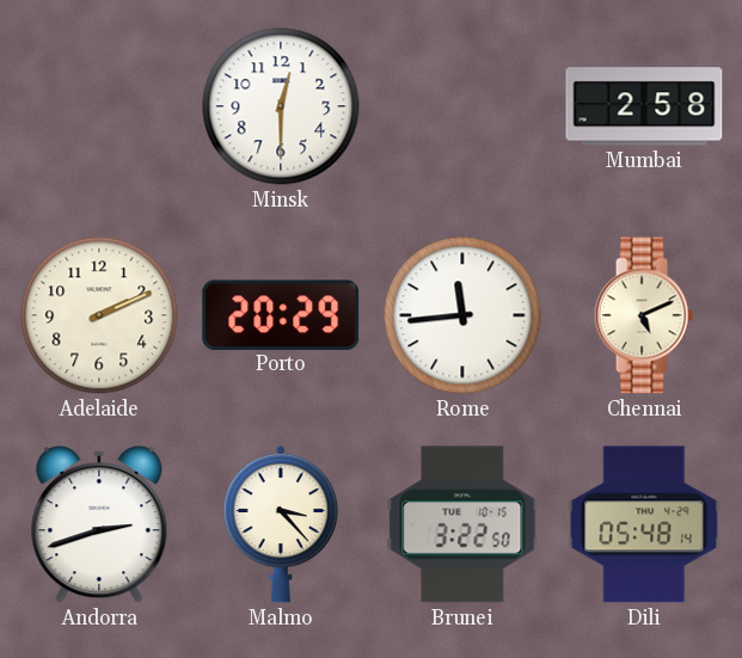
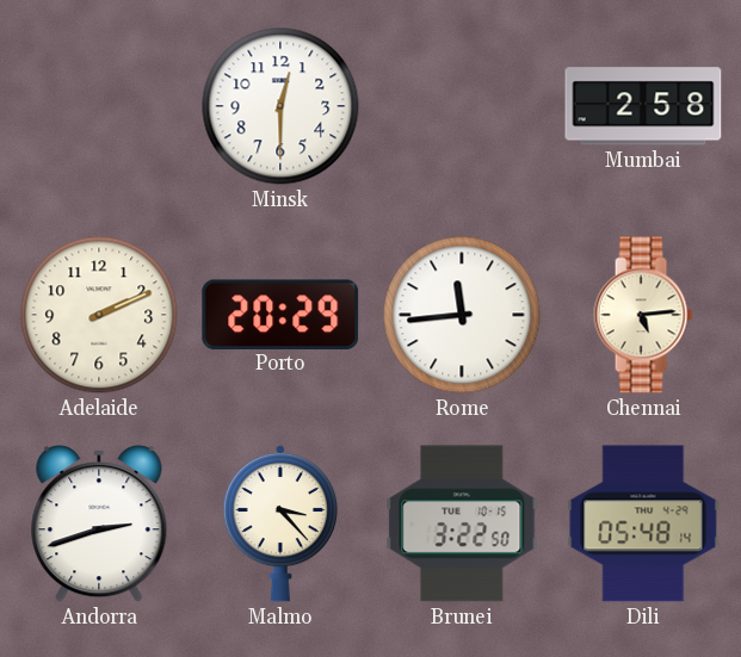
Chennai: 5:11 -> 5:14
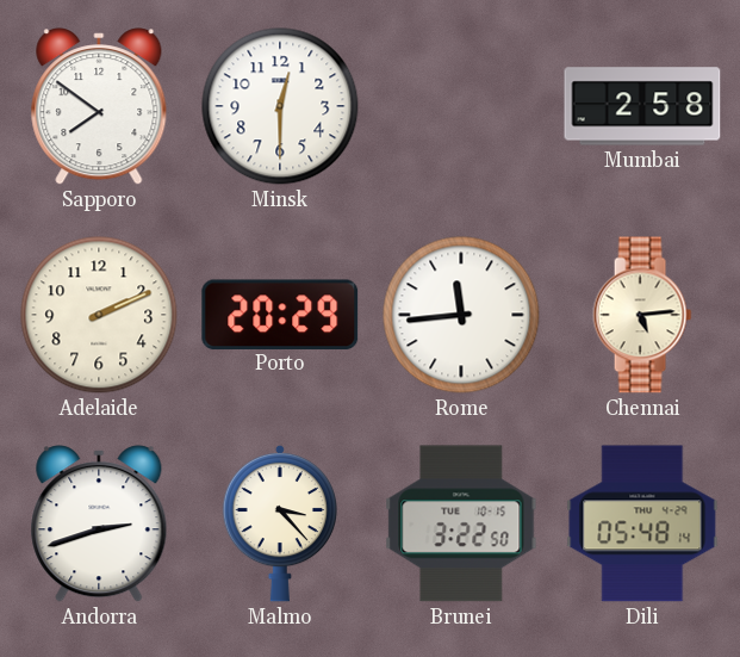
Sapporo: none -> 7:51
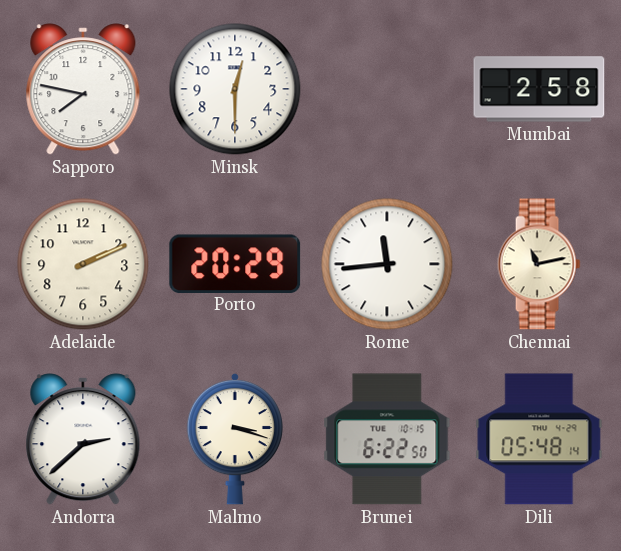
Sapporo: 7:51 -> 7:47
Chennai: 5:14 -> 11:13
Andorra: 2:42 -> 2:38
Malmo: 3:23 -> 3:18
Brunei: 3:22 -> 6:22
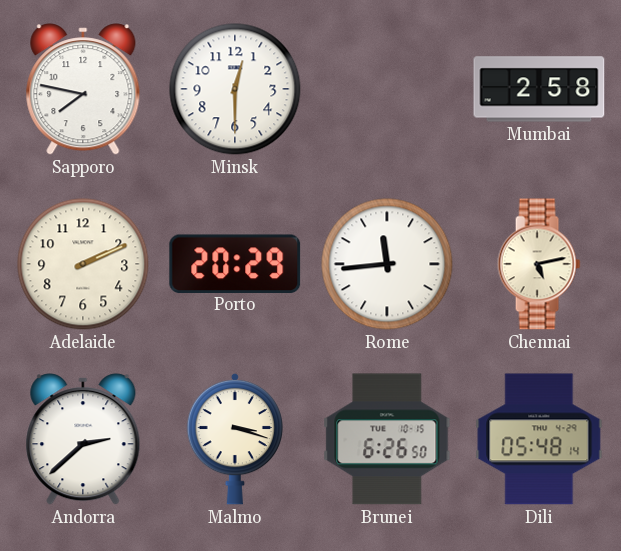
Chennai: 11:13 -> 5:13
Brunei: 6:22 -> 6:26
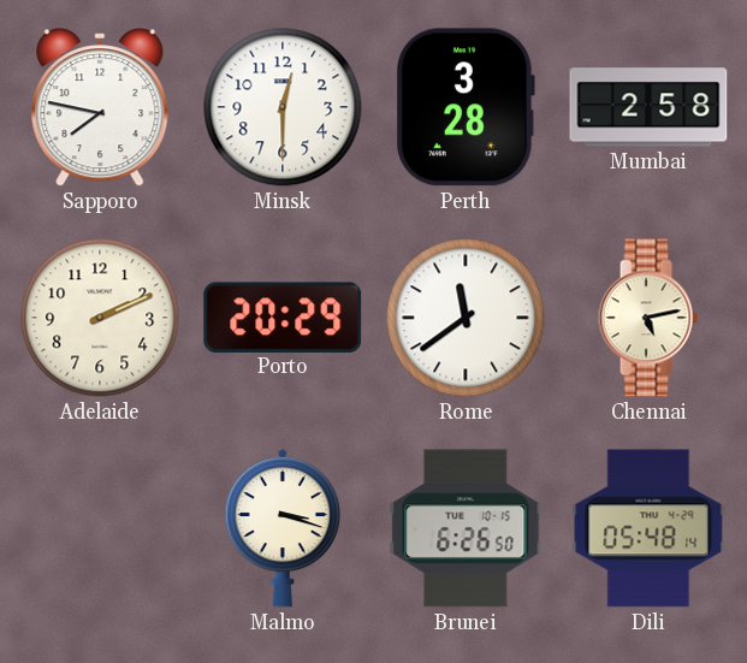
Perth: none -> 3:28
Rome: 11:44 -> 11:39
Andorra: 2:38 -> none
